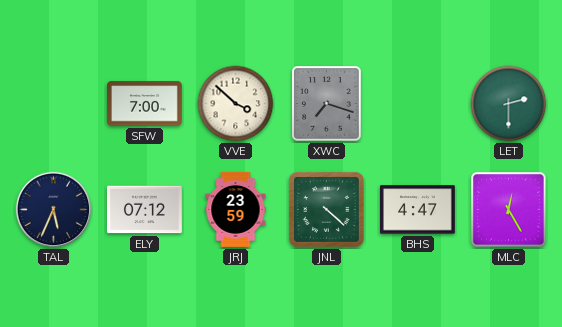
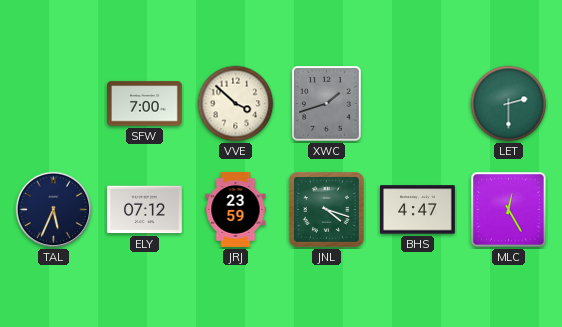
XWC: 7:18 -> 1:42
JNL: 4:22 -> 4:18
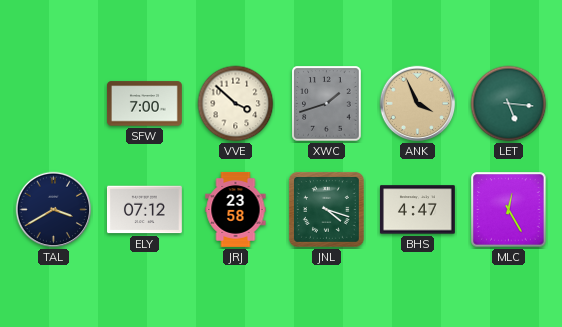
ANK: none -> 3:56
LET: 2:30 -> 5:16
TAL: 5:34 -> 3:40
JRJ: 23:59 -> 23:58
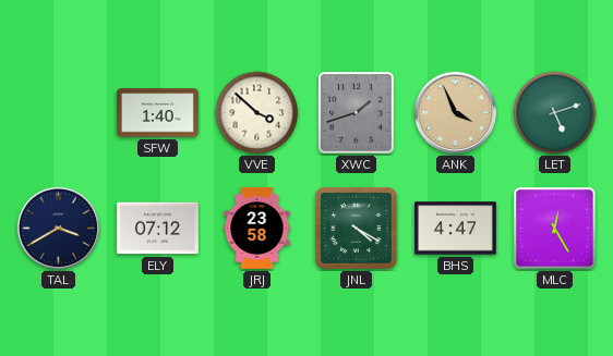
SFW: 7:00 -> 1:40
LET: 5:16 -> 5:12
JNL: 4:18 -> 4:20
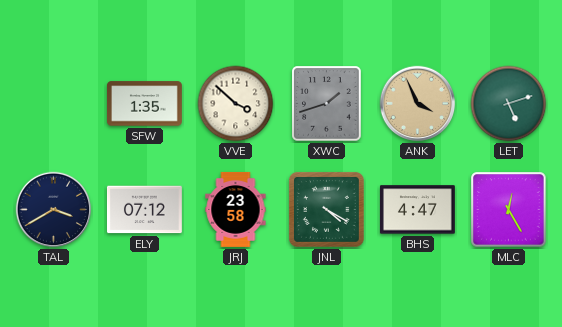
SFW: 1:40 -> 1:35
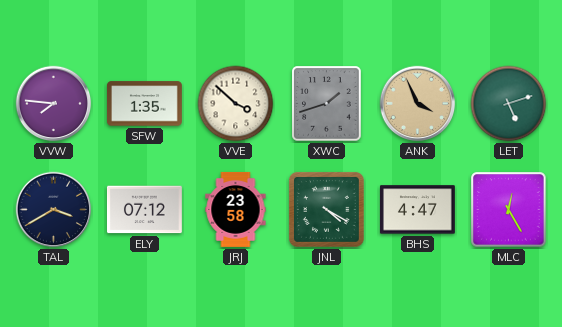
VVW: none -> 7:46
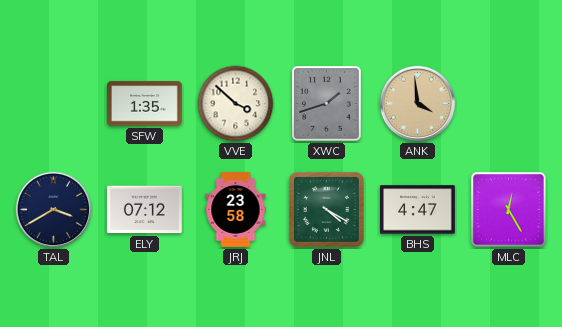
VVW: 7:46 -> none
ANK: 3:56 -> 3:59
LET: 5:12 -> none
